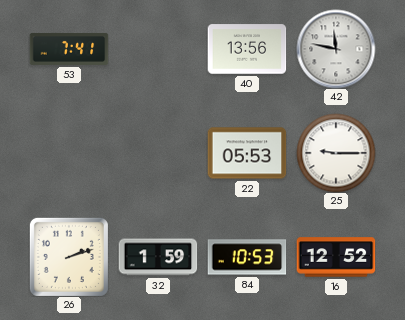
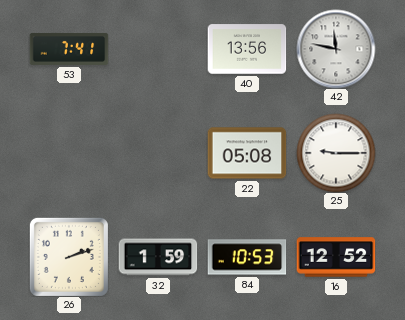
22: 05:53 -> 05:08
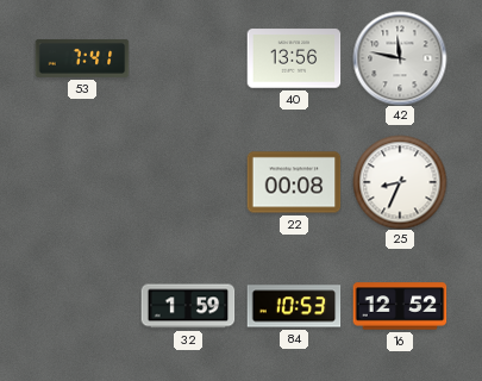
22: 05:08 -> 00:08
25: 9:15 -> 8:34
26: 2:12 -> none
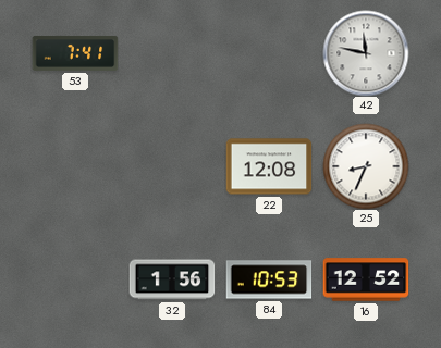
40: 13:56 -> none
22: 00:08 -> 12:08
32: 1:59 -> 1:56
